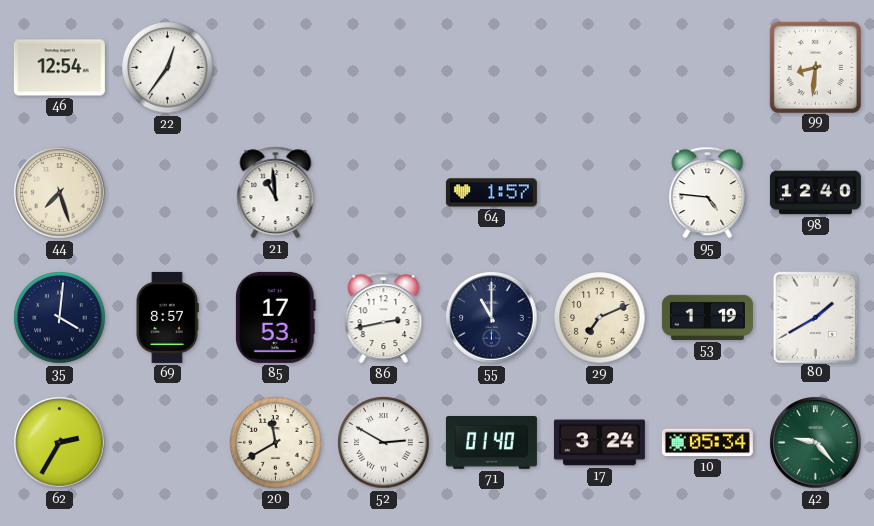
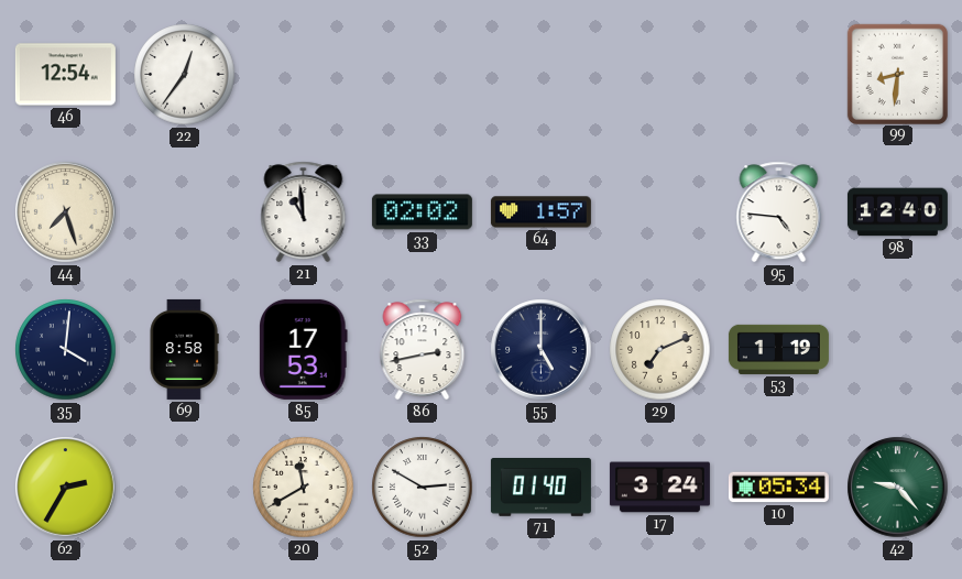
33: none -> 02:02
69: 8:57 -> 8:58
55: 11:00 -> 5:00
80: 1:40 -> none
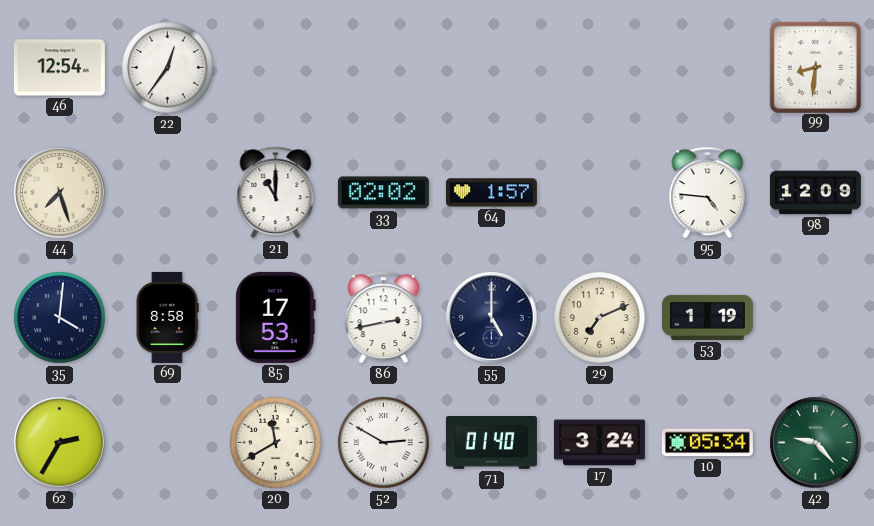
21: 10:59 -> 11:00
98: 12:40 -> 12:09
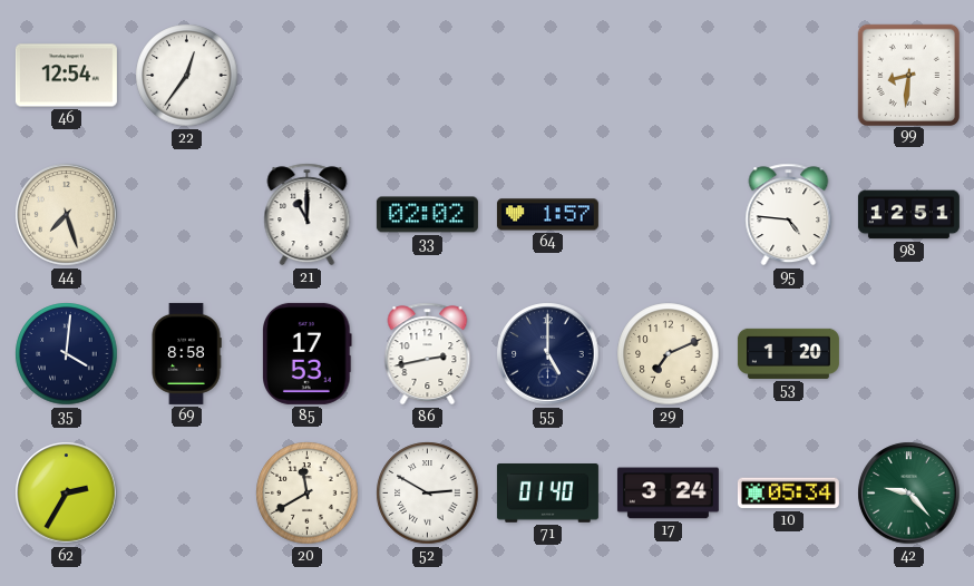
98: 12:09 -> 12:51
53: 1:19 -> 1:20
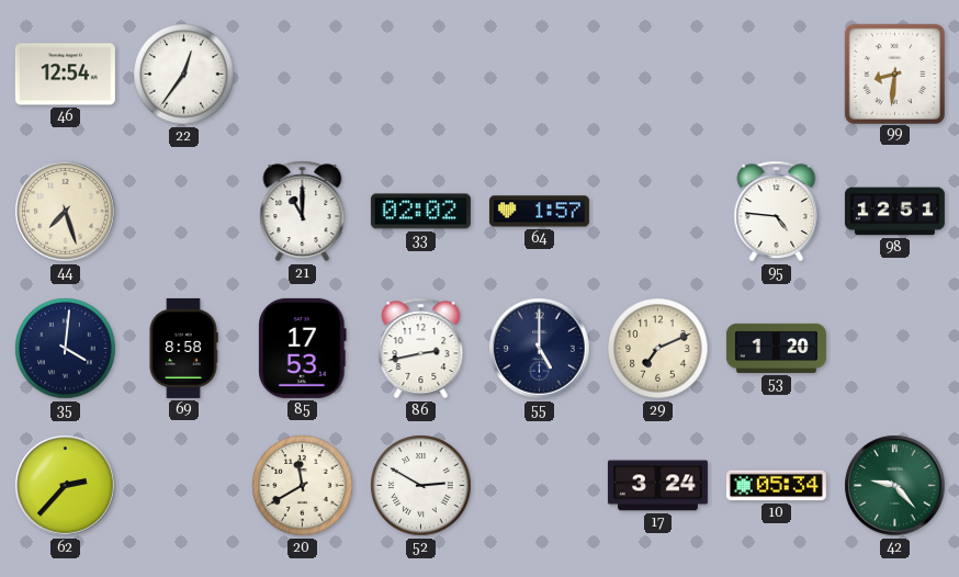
62: 2:35 -> 2:37
71: 01:40 -> none
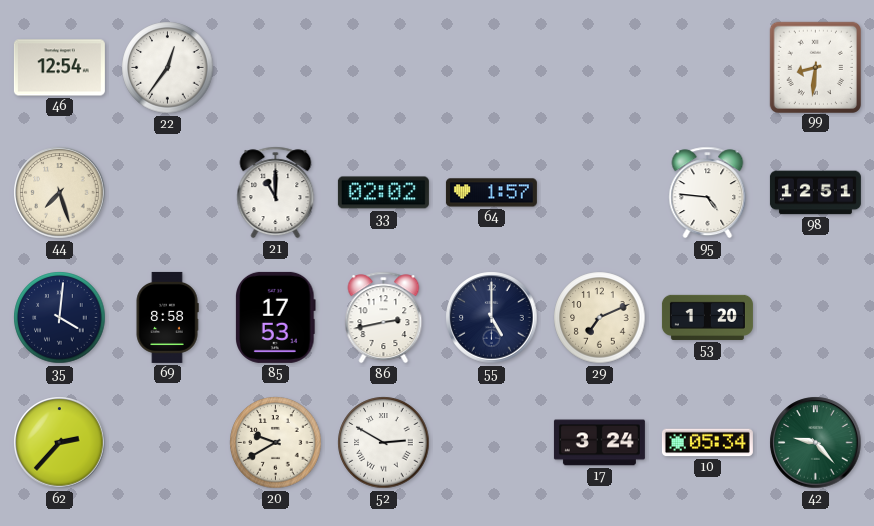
20: 11:40 -> 9:40
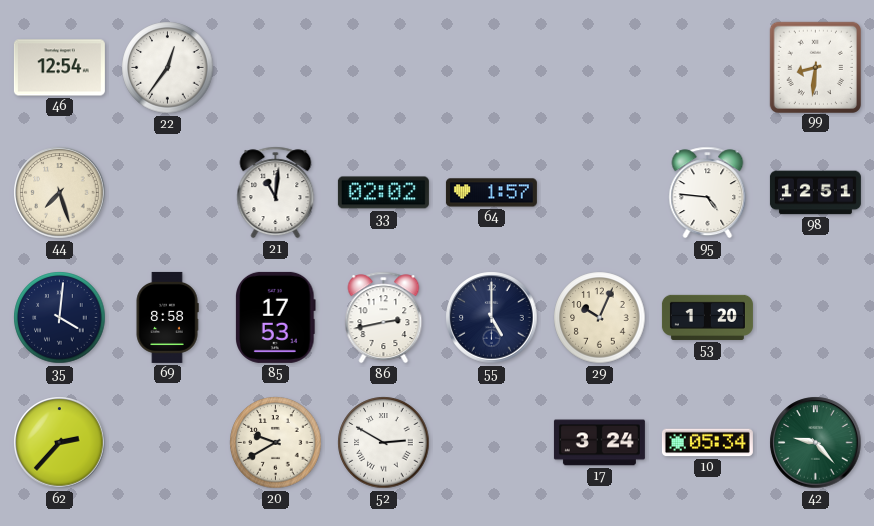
21: 11:00 -> 11:01
29: 7:11 -> 10:04
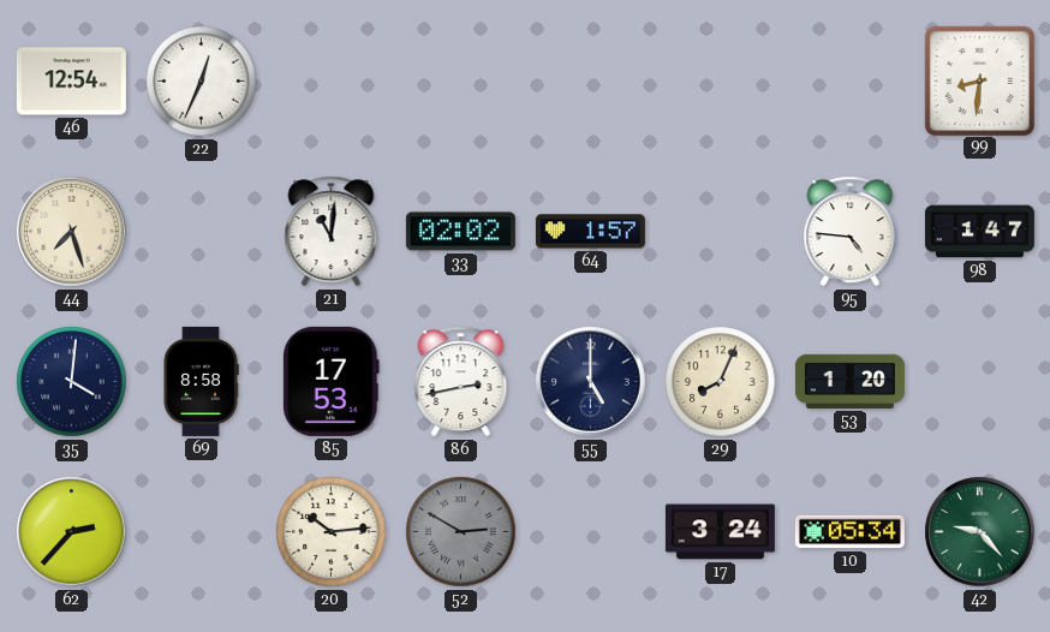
22: 12:36 -> 12:34
98: 12:51 -> 1:47
29: 10:04 -> 8:04
20: 9:40 -> 10:14
52 dial: white -> grey
